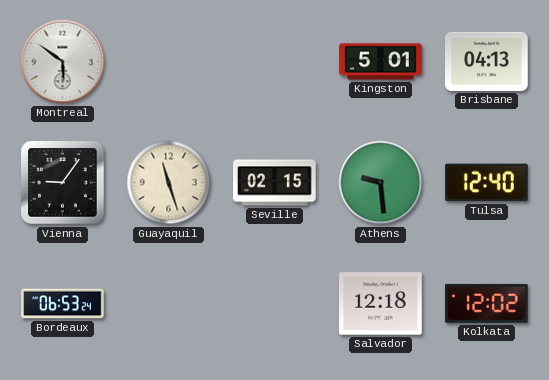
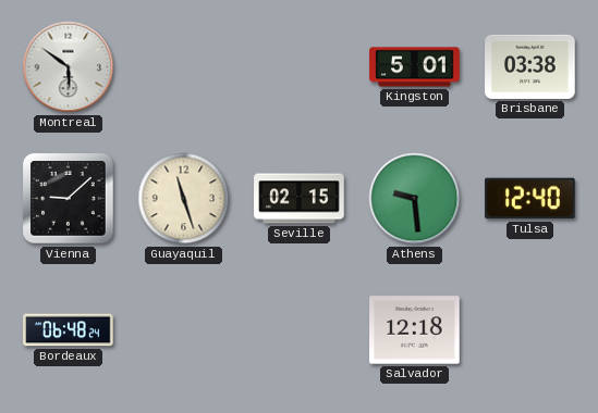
Brisbane: 04:13 -> 03:38
Vienna: 9:06 -> 9:08
Bordeaux: 06:53 -> 06:48
Kolkata: 12:02 -> none
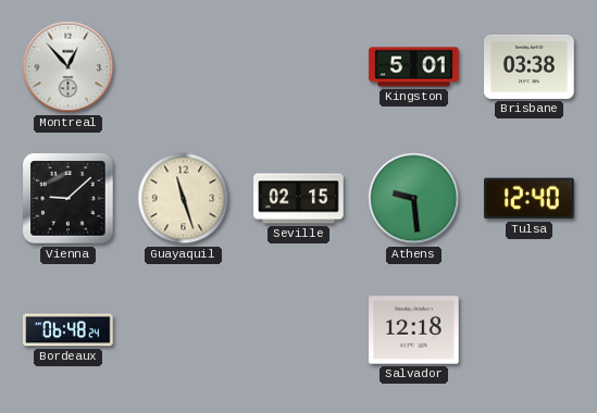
Montreal: 5:51 -> 12:53
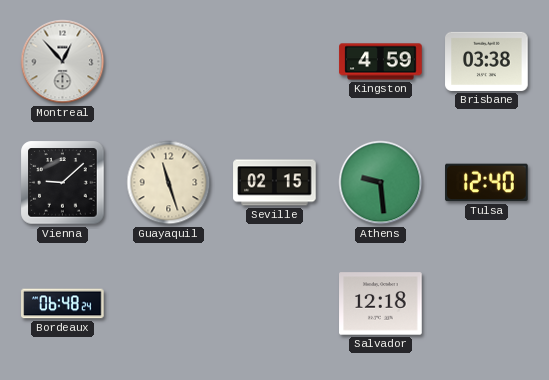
Kingston: 5:01 -> 4:59
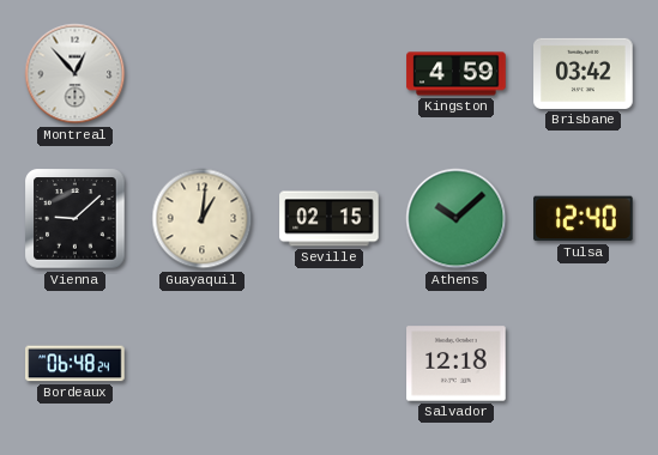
Brisbane: 03:38 -> 03:42
Guayaquil: 11:27 -> 1:01
Athens: 9:29 -> 10:08
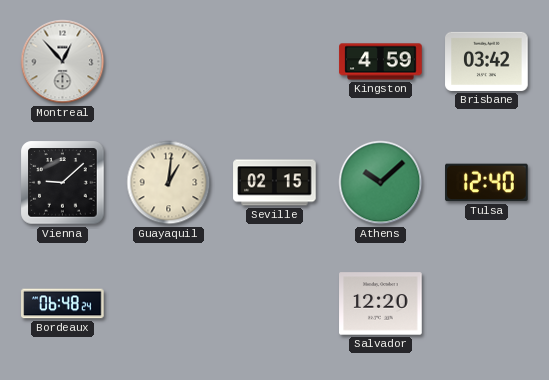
Salvador: 12:18 -> 12:20
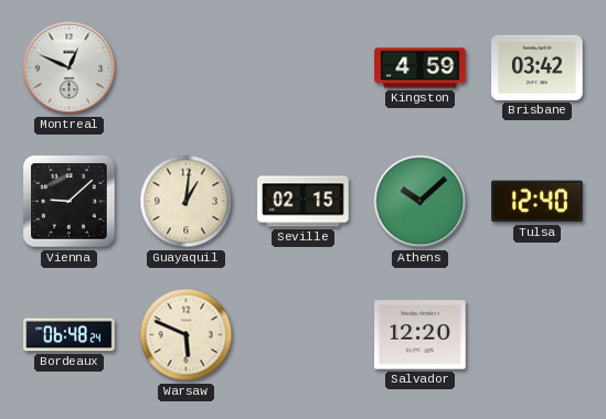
Montreal: 12:53 -> 12:49
Warsaw: none -> 5:49
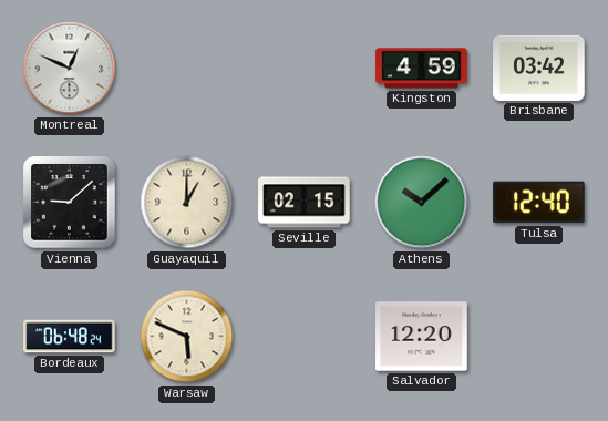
Guayaquil: 1:01 -> 1:00
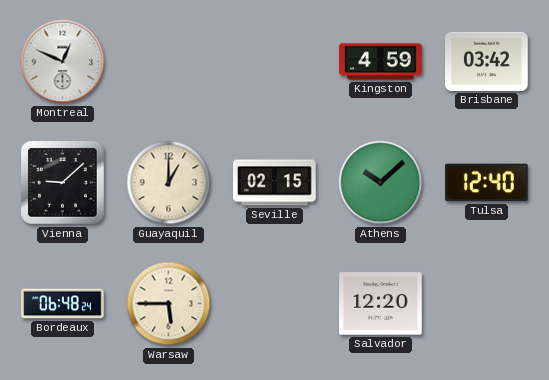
Warsaw: 5:49 -> 5:45
